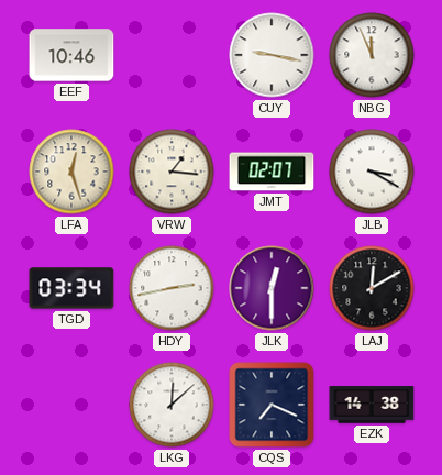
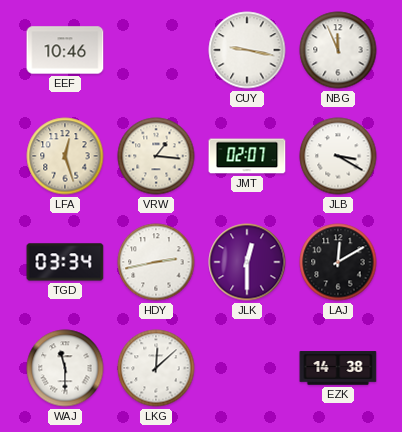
WAJ: none -> 11:30
CQS: 7:19 -> none
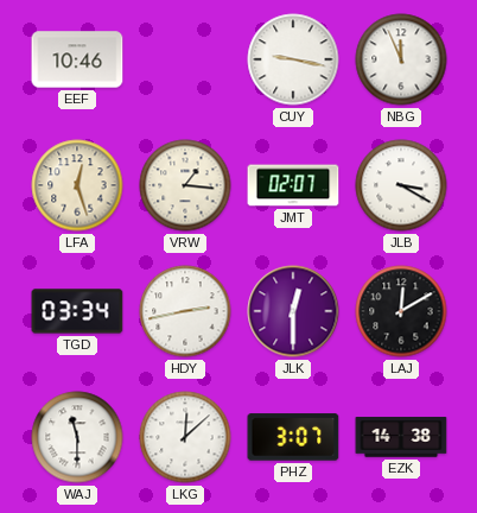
PHZ: none -> 3:07
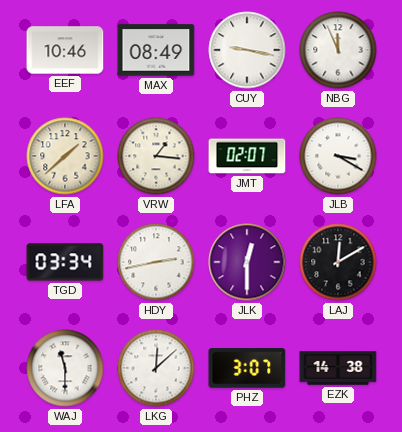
MAX: none -> 08:49
LFA: 12:27 -> 1:38
